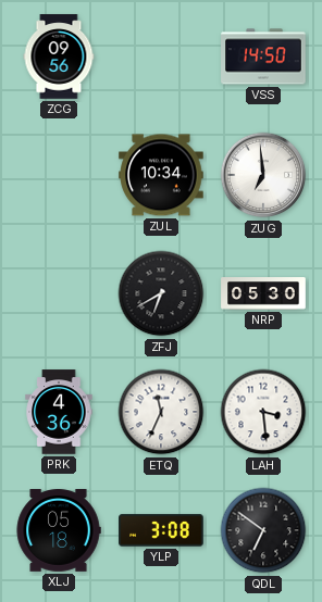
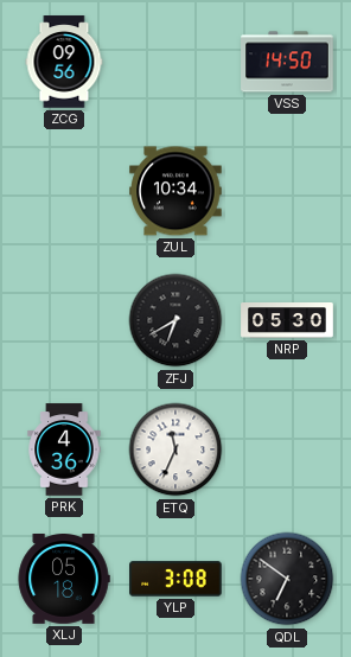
ZUG: 6:59 -> none
LAH: 3:29 -> none
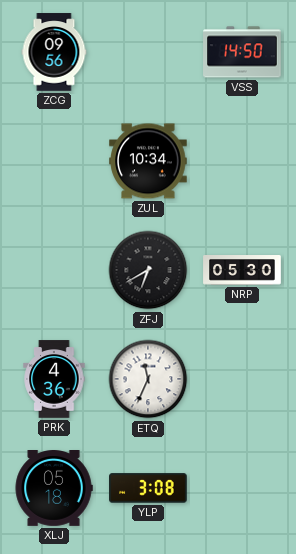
QDL: 6:51 -> none
